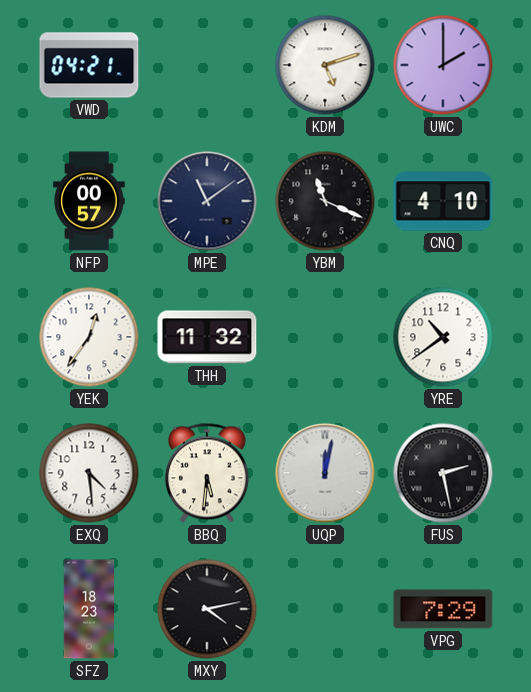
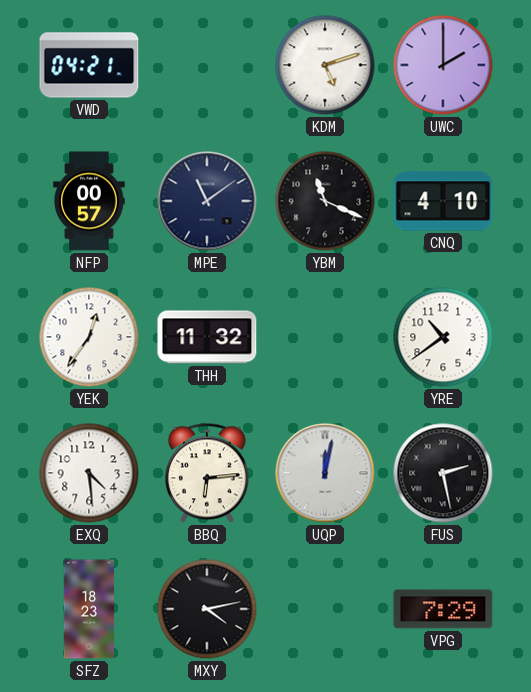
BBQ: 5:31 -> 6:14
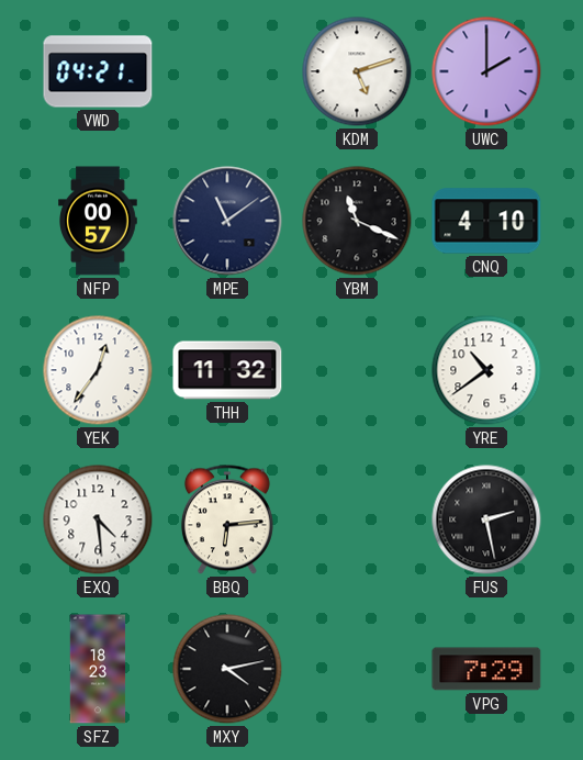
UQP: 12:02 -> none
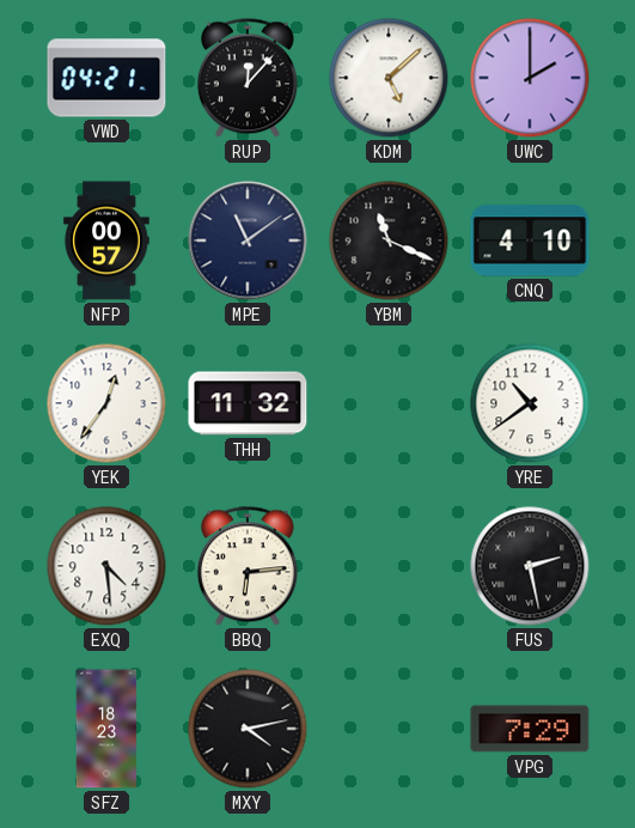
RUP: none -> 12:07
KDM: 5:12 -> 5:08
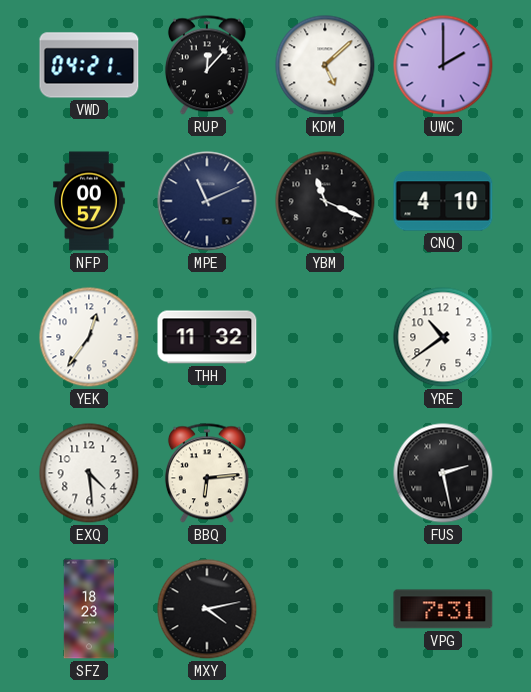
MPE: 11:09 -> 11:11
VPG: 7:29 -> 7:31
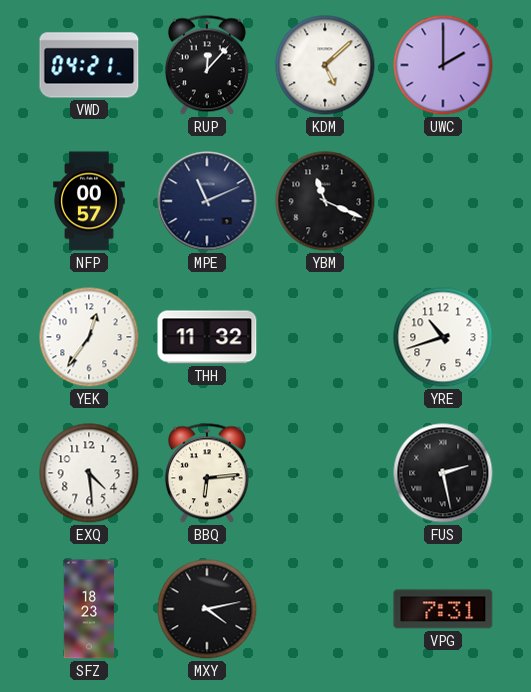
CNQ: 4:10 -> none
YRE: 10:39 -> 10:42
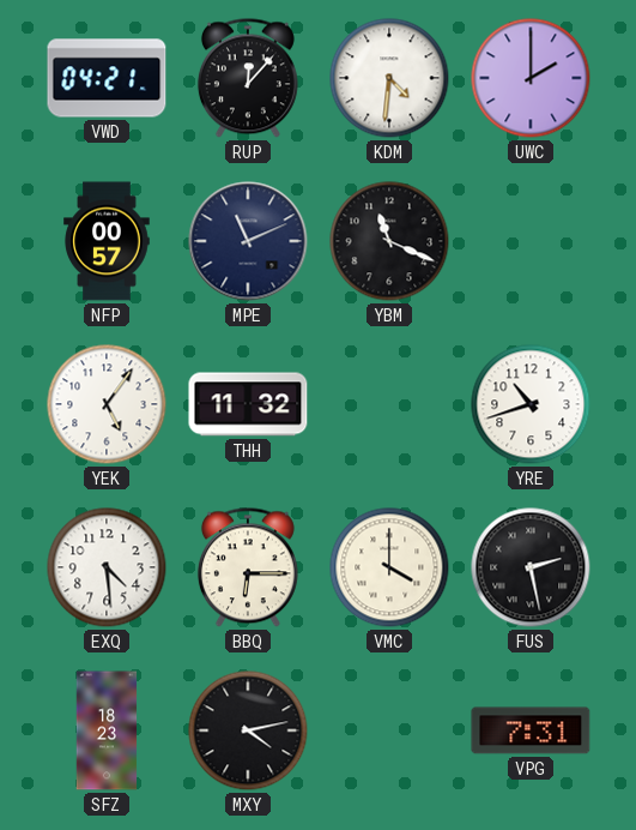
KDM: 5:08 -> 4:31
YEK: 12:36 -> 5:06
BBQ: 6:14 -> 6:15
VMC: none -> 4:00
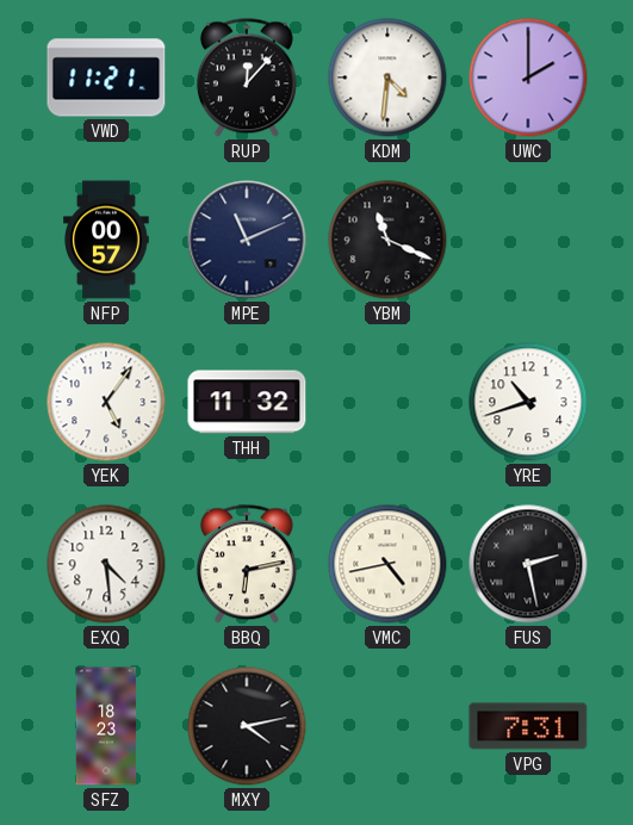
VWD: 04:21 -> 11:21
BBQ: 6:15 -> 6:13
VMC: 4:00 -> 4:43
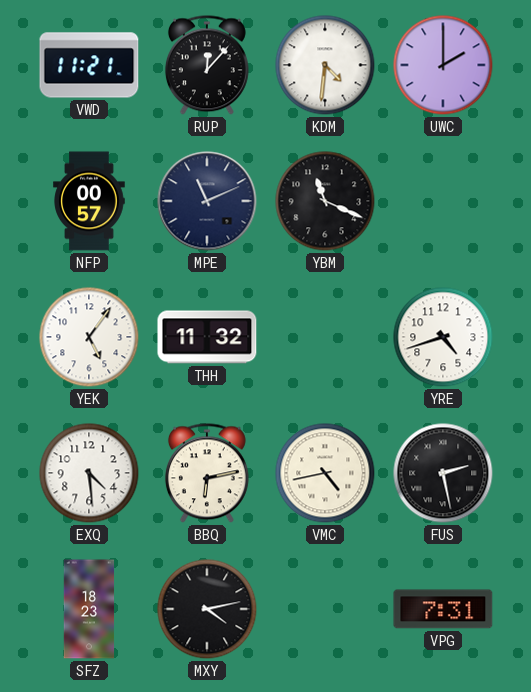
YRE: 10:42 -> 4:42
